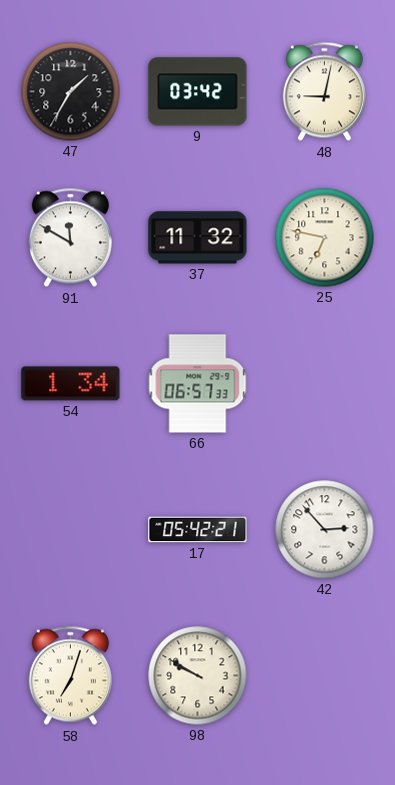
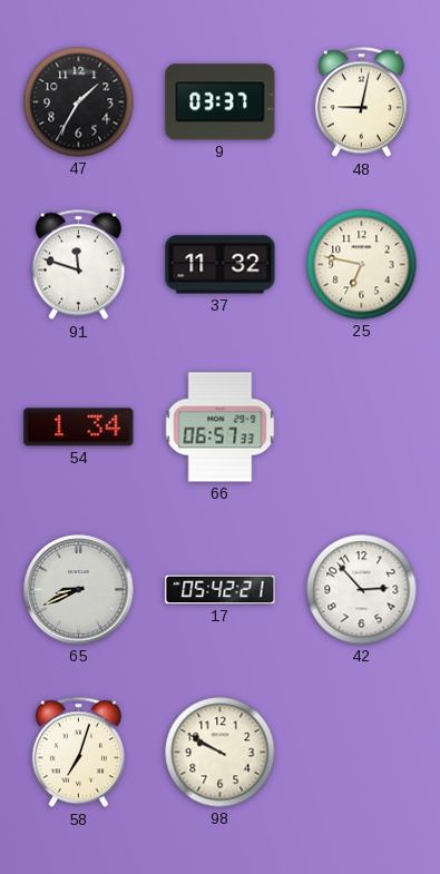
9: 03:42 -> 03:37
91: 11:50 -> 11:48
65: none -> 8:41
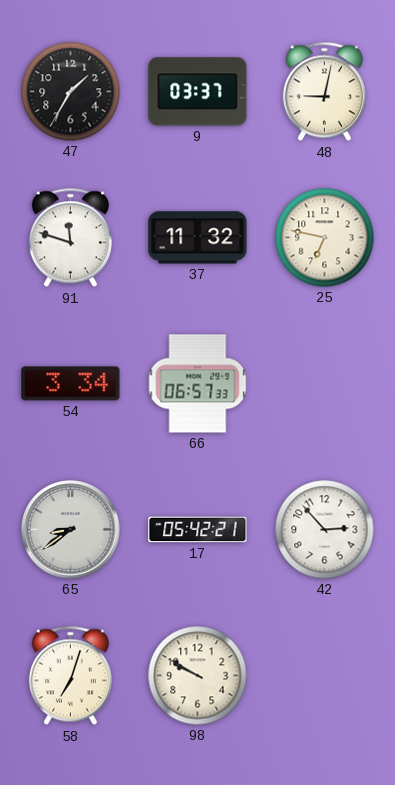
54: 1:34 -> 3:34
65: 8:41 -> 8:39
